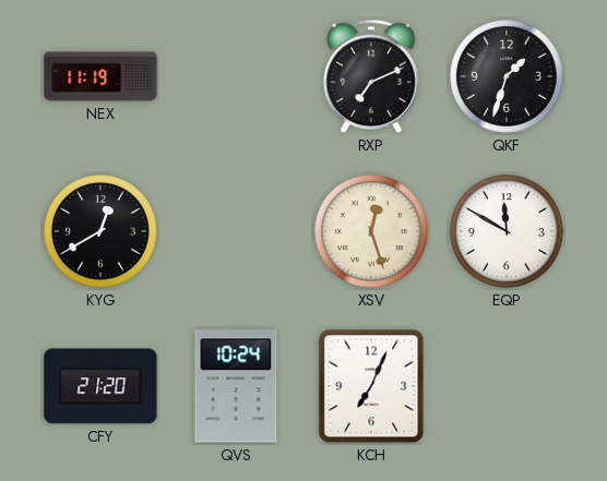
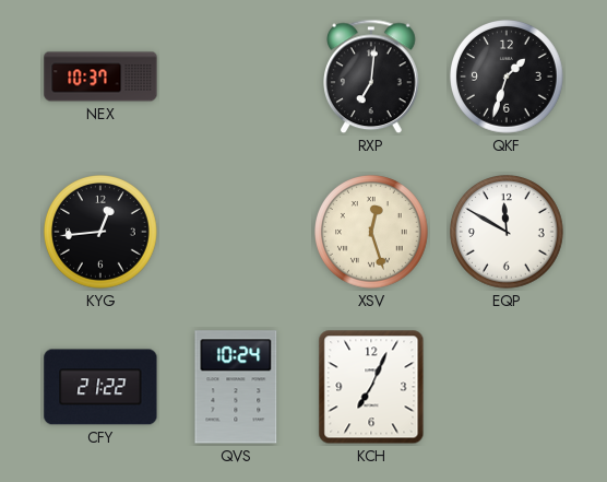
NEX: 11:19 -> 10:37
RXP: 7:11 -> 7:01
KYG: 12:40 -> 12:44
CFY: 21:20 -> 21:22
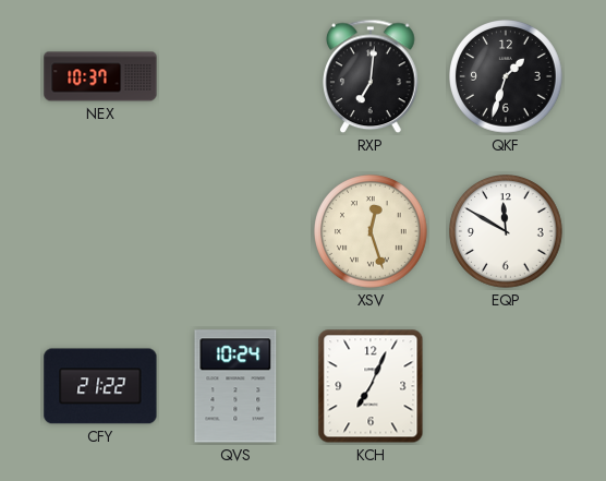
KYG: 12:44 -> none
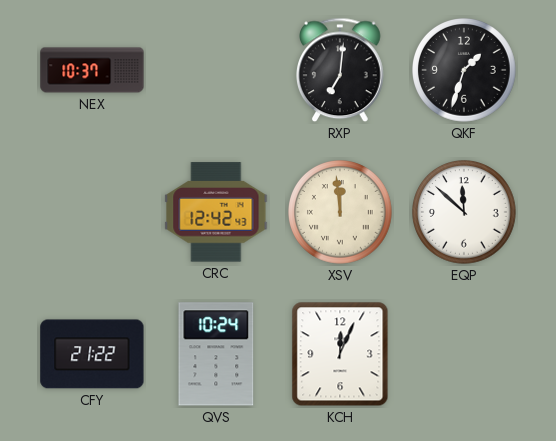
CRC: none -> 12:42
XSV: 12:27 -> 11:59
EQP: 11:50 -> 11:52
KCH: 7:04 -> 12:04
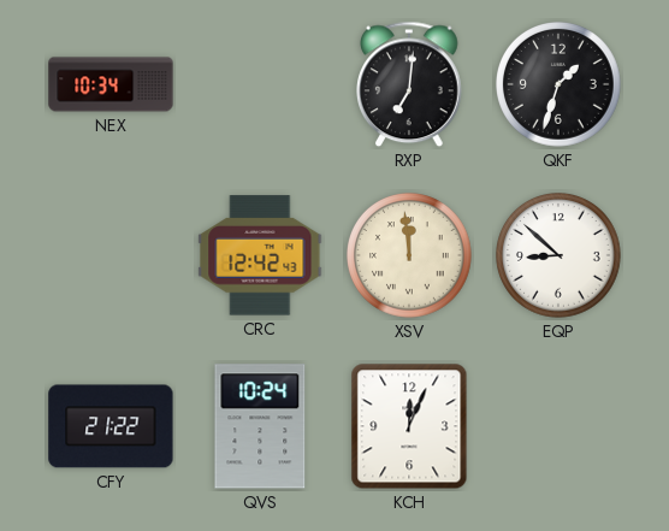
NEX: 10:37 -> 10:34
EQP: 11:52 -> 8:52
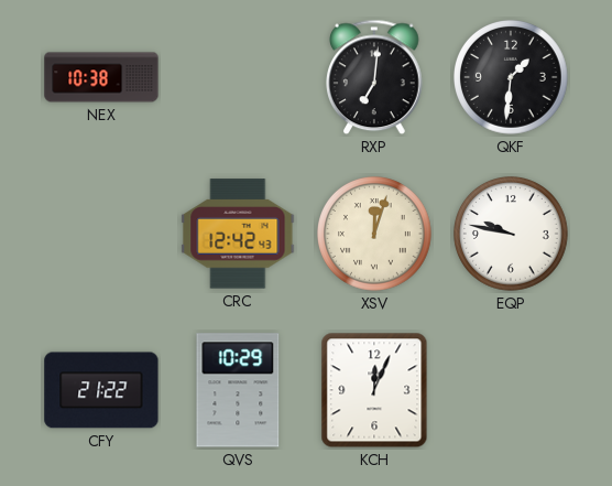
NEX: 10:34 -> 10:38
QKF: 1:33 -> 1:31
XSV: 11:59 -> 12:03
EQP: 8:52 -> 9:47
QVS: 10:24 -> 10:29
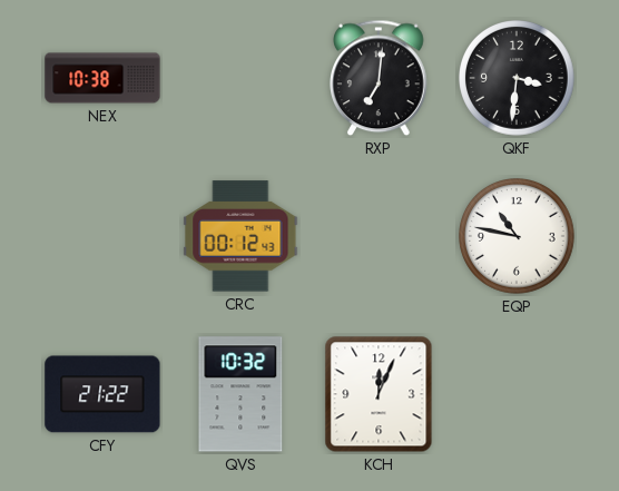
QKF: 1:31 -> 3:31
CRC: 12:42 -> 00:12
XSV: 12:03 -> none
EQP: 9:47 -> 10:47
QVS: 10:29 -> 10:32
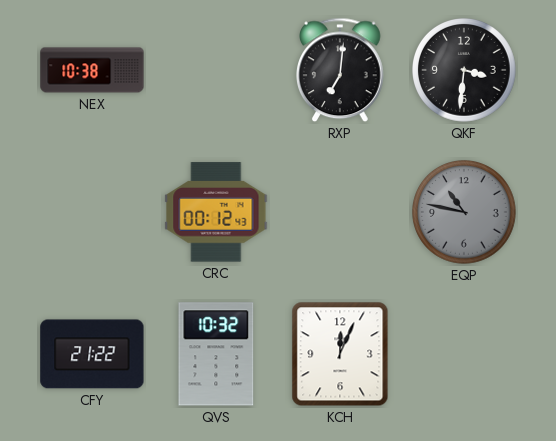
EQP dial: white -> grey
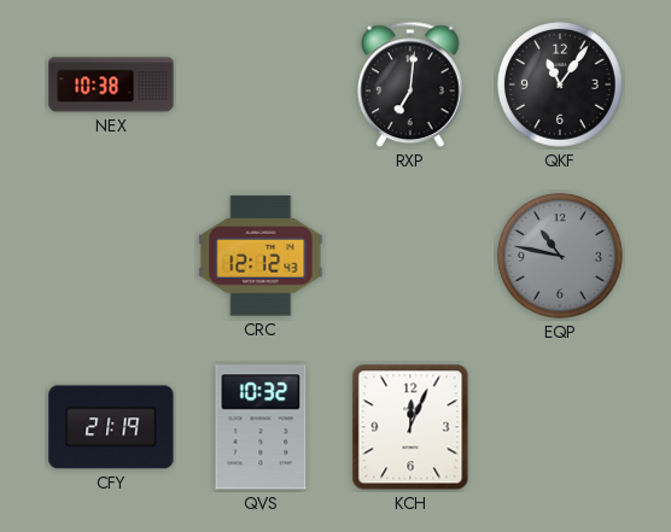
QKF: 3:31 -> 11:06
CRC: 00:12 -> 12:12
CFY: 21:22 -> 21:19
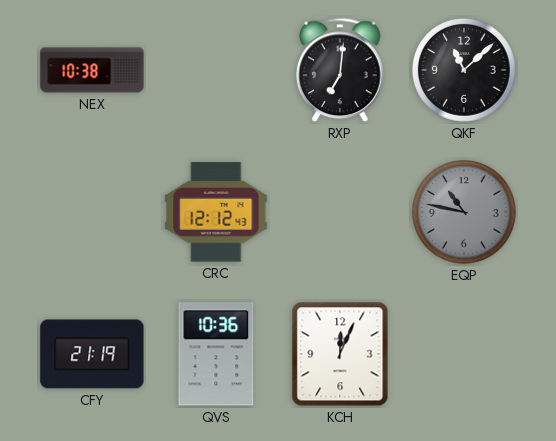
QKF: 11:06 -> 11:08
QVS: 10:32 -> 10:36
